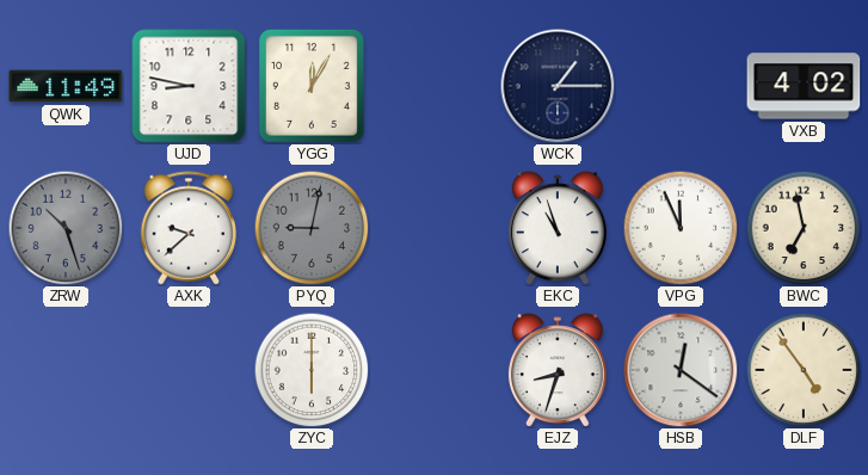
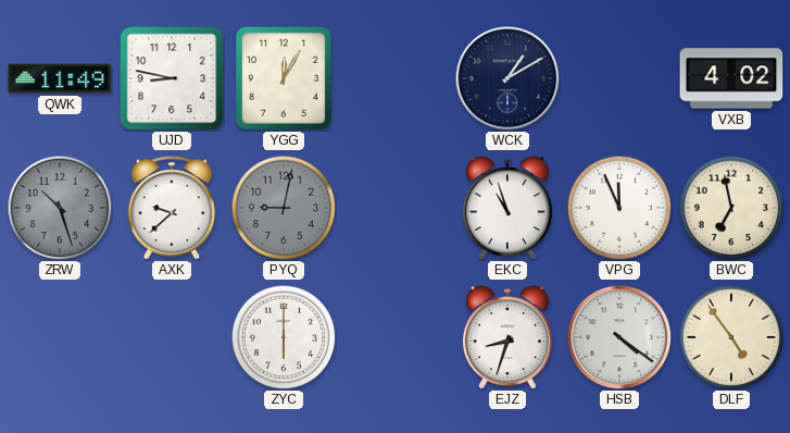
WCK: 1:15 -> 1:10
HSB: 12:21 -> 4:21
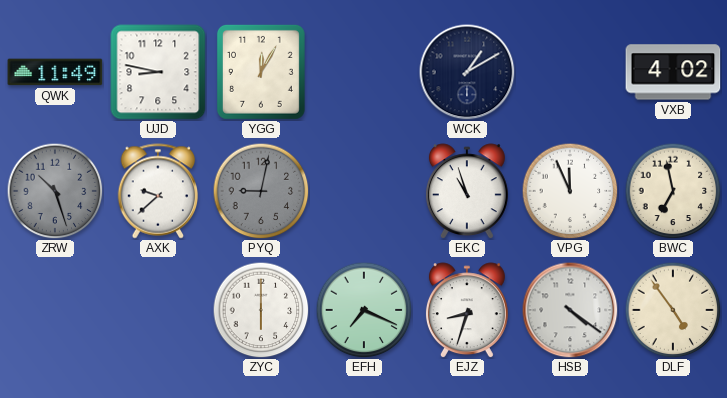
EFH: none -> 7:19
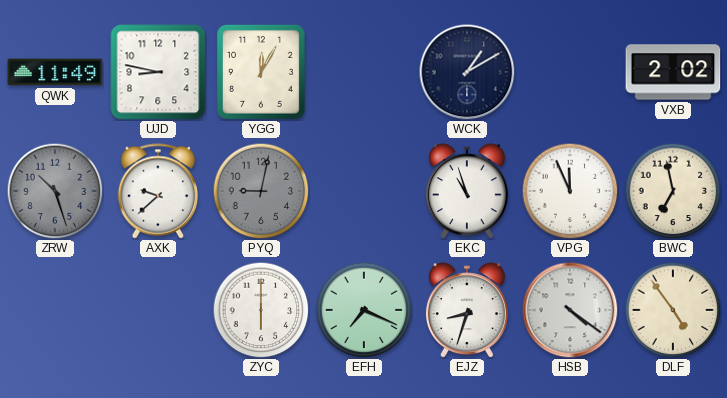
VXB: 4:02 -> 2:02
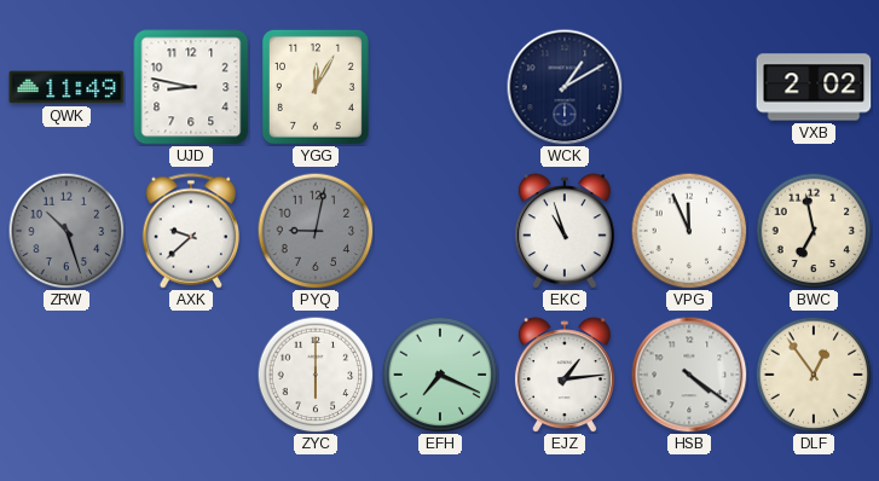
EJZ: 8:33 -> 1:14
DLF: 4:54 -> 12:54
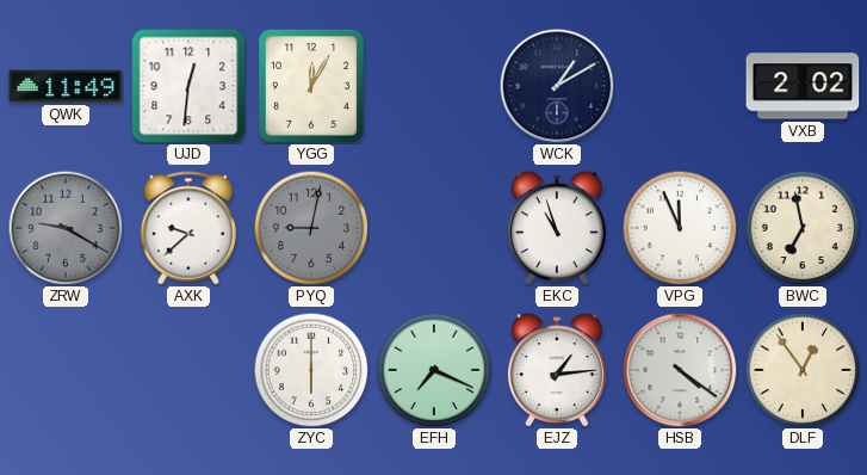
UJD: 8:47 -> 12:31
ZRW: 10:27 -> 9:20
